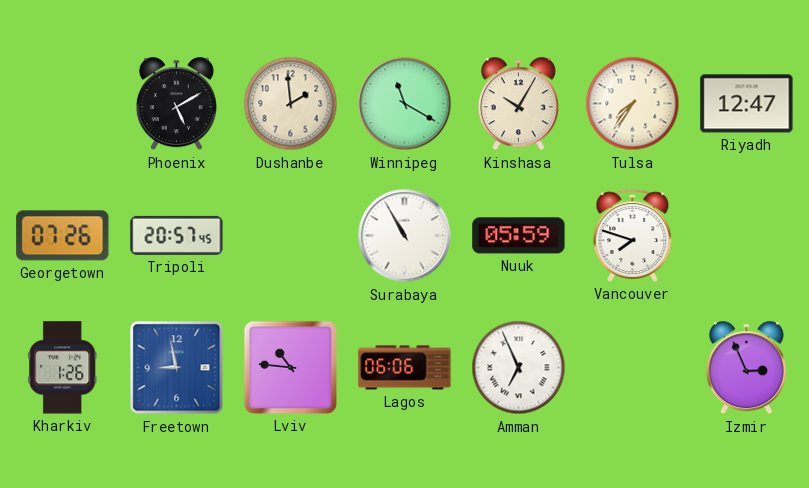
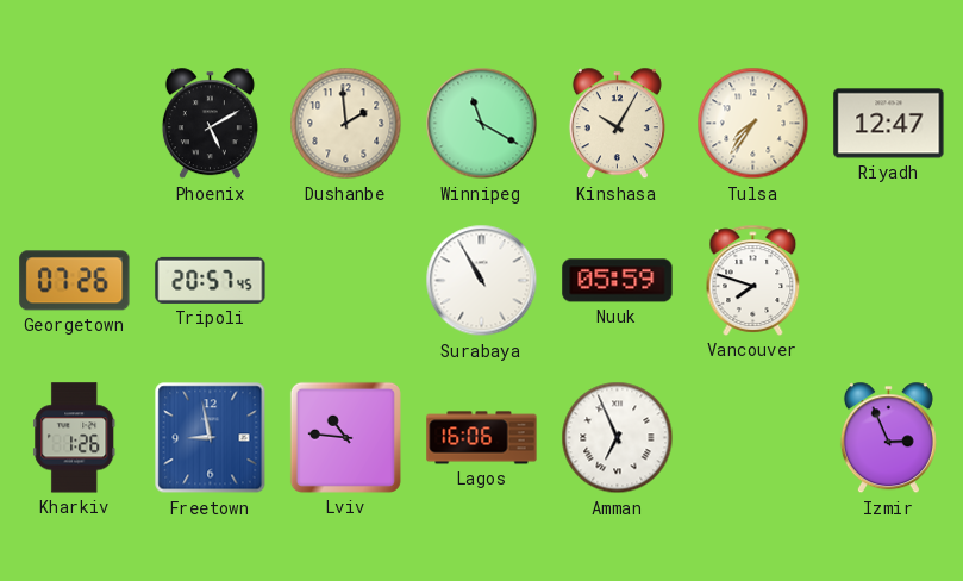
Lagos: 06:06 -> 16:06
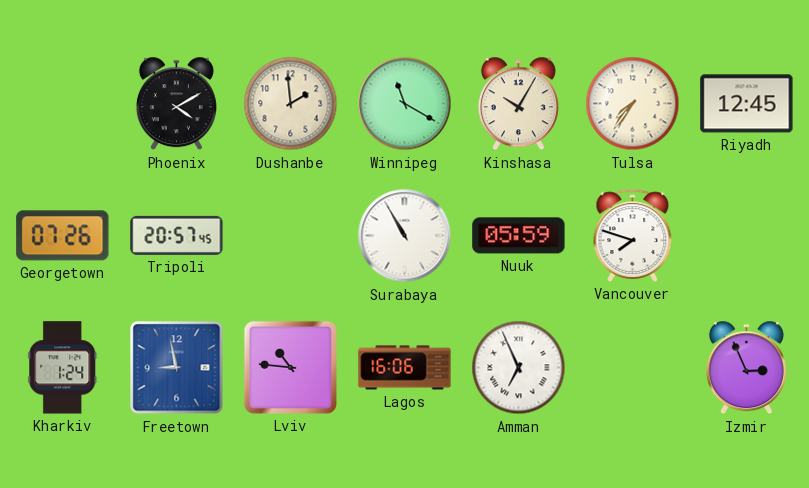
Phoenix: 5:10 -> 4:10
Riyadh: 12:47 -> 12:45
Kharkiv: 1:26 -> 1:24
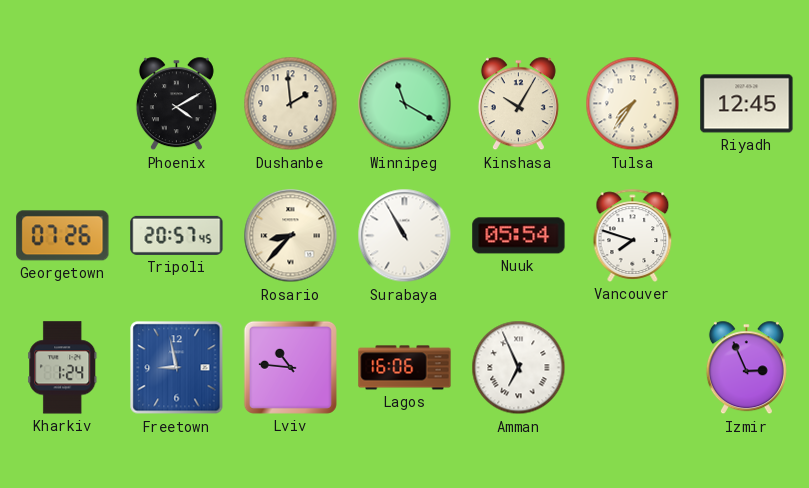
Rosario: none -> 8:37
Nuuk: 05:59 -> 05:54
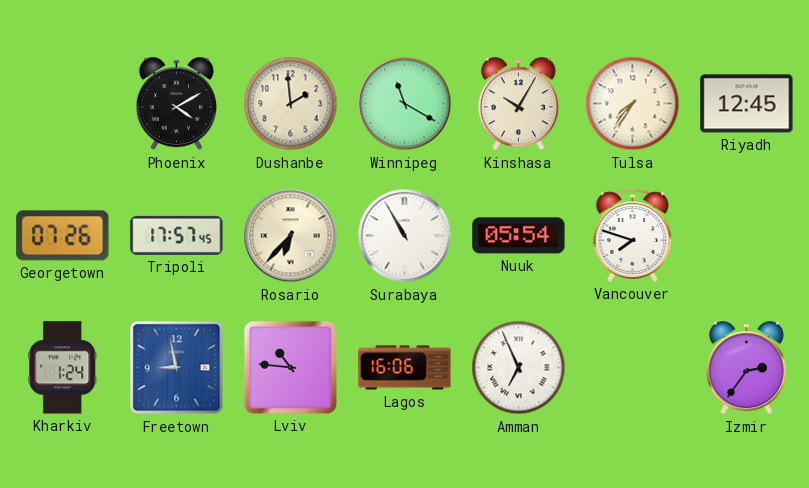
Tripoli: 20:57 -> 17:57
Rosario: 8:37 -> 6:37
Izmir: 2:56 -> 2:36
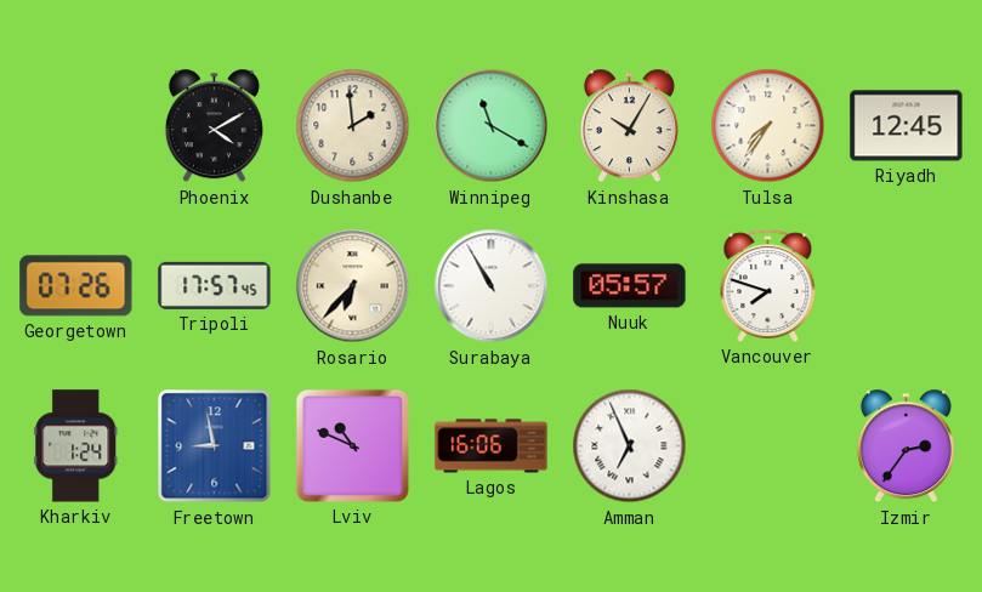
Nuuk: 05:54 -> 05:57
Lviv: 10:46 -> 10:49
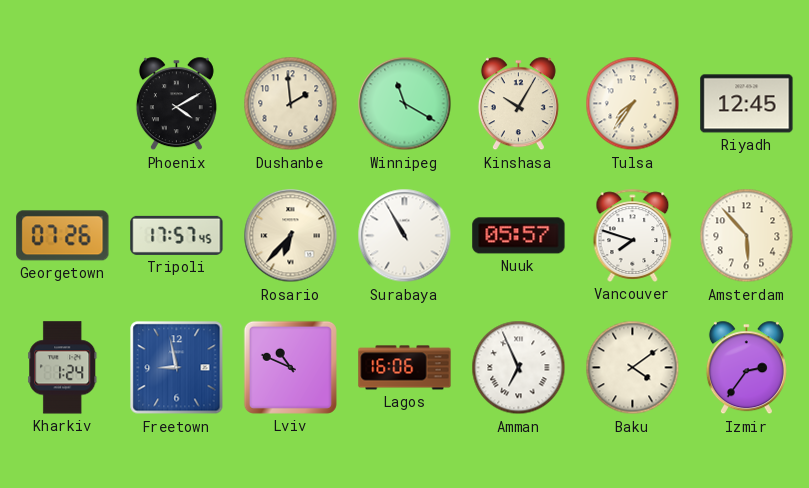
Amsterdam: none -> 5:53
Baku: none -> 4:09
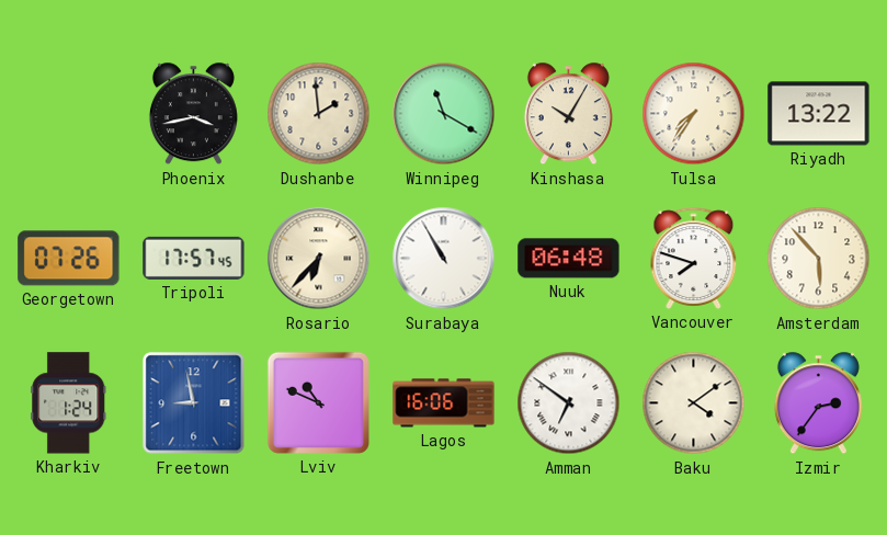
Phoenix: 4:10 -> 3:43
Riyadh: 12:45 -> 13:22
Nuuk: 05:57 -> 06:48
Amman: 6:56 -> 6:51
